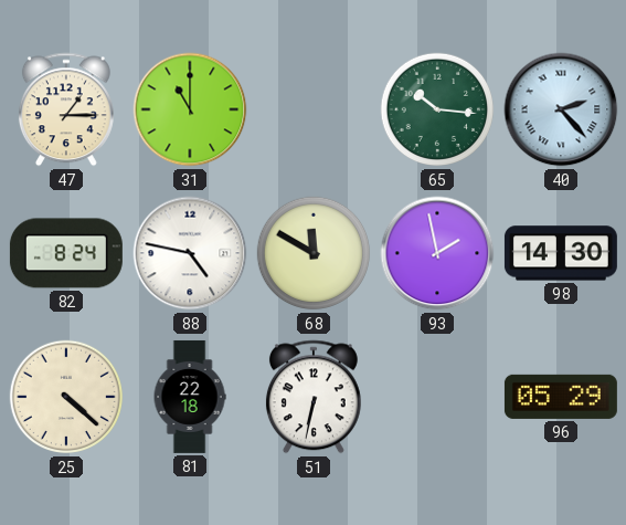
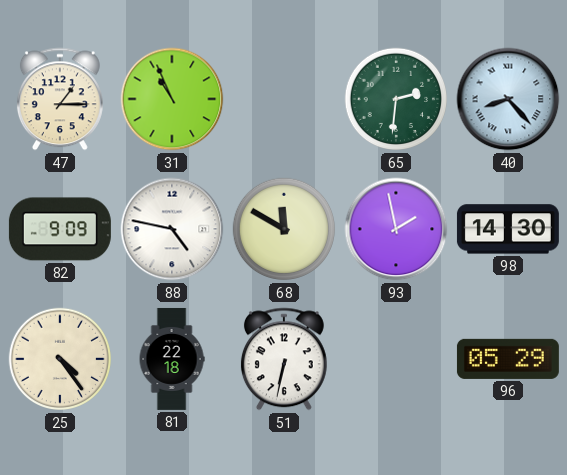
31: 11:00 -> 10:56
65: 10:16 -> 2:31
40: 2:23 -> 8:23
82: 8:24 -> 9:09
25: 4:22 -> 4:24
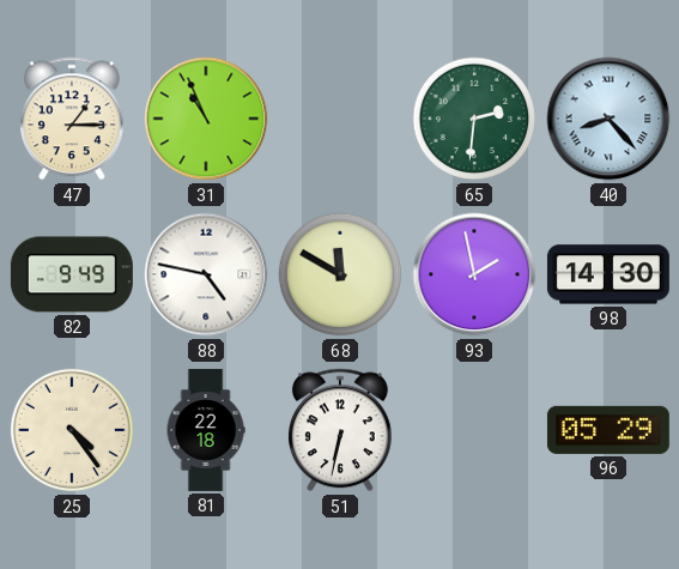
82: 9:09 -> 9:49
